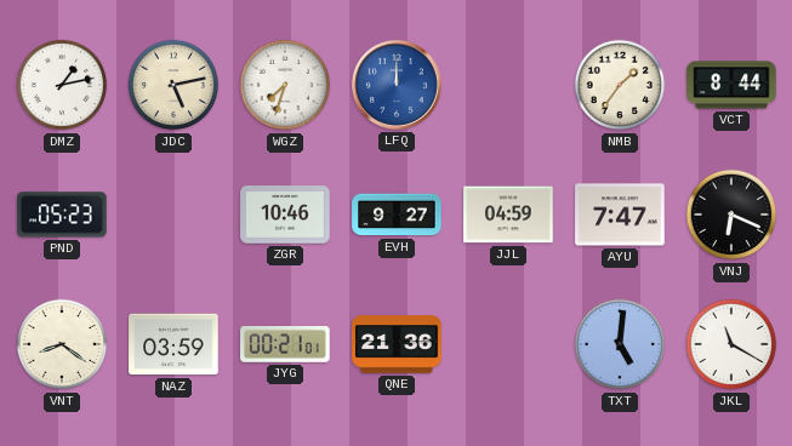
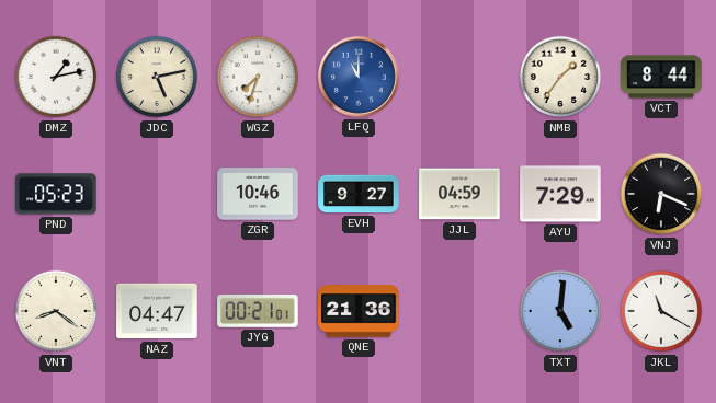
LFQ: 12:00 -> 11:00
AYU: 7:47 -> 7:29
NAZ: 03:59 -> 04:47
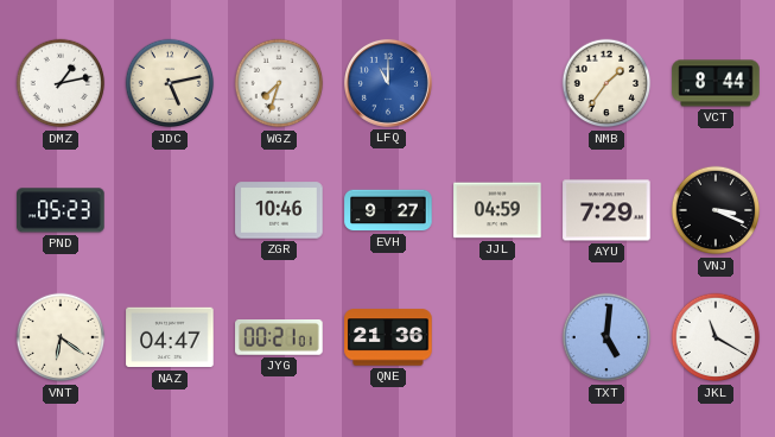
VNJ: 6:19 -> 3:19
VNT: 8:21 -> 6:21
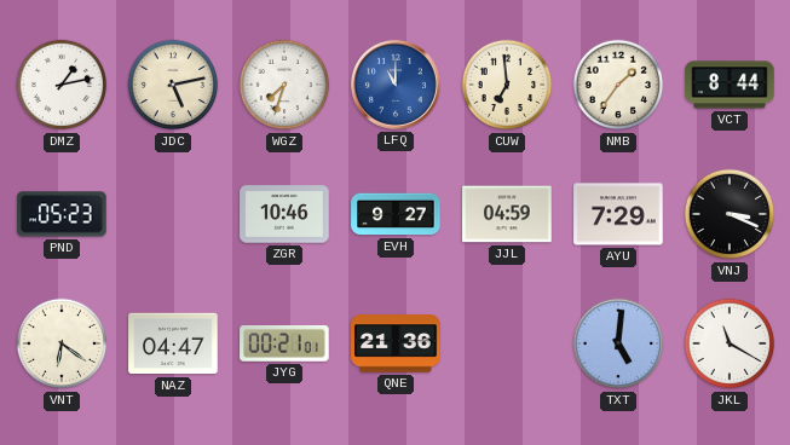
CUW: none -> 6:59
